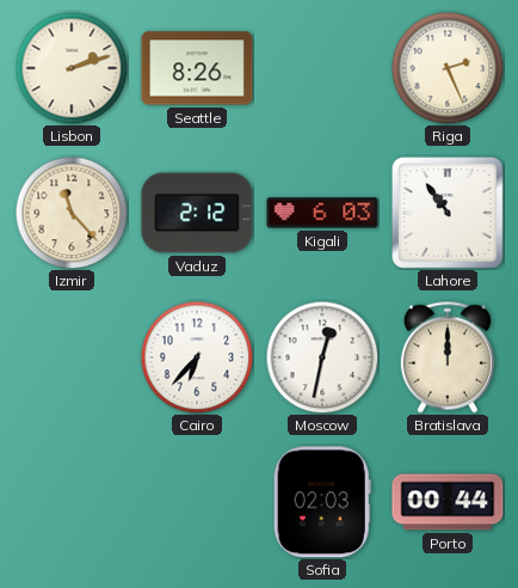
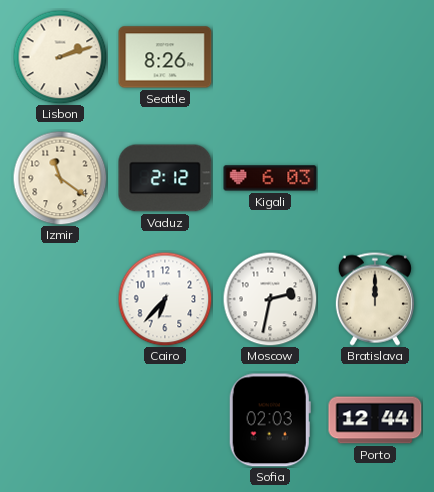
Riga: 2:26 -> none
Izmir: 11:23 -> 11:21
Lahore: 10:54 -> none
Moscow: 12:32 -> 2:32
Porto: 00:44 -> 12:44
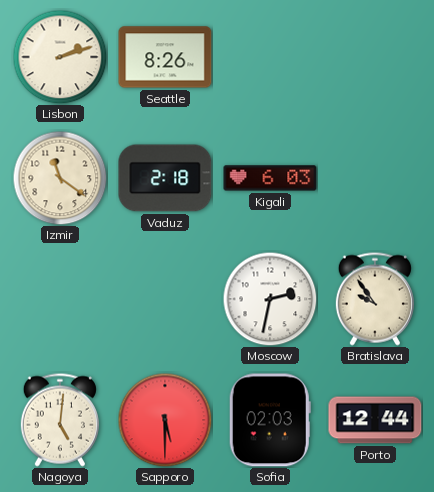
Vaduz: 2:12 -> 2:18
Cairo: 6:37 -> none
Bratislava: 12:00 -> 9:54
Nagoya: none -> 5:01
Sapporo: none -> 5:30
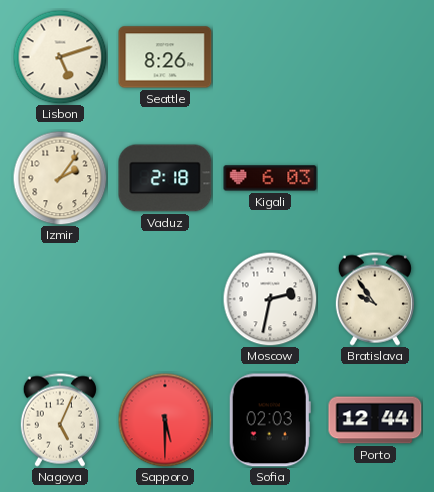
Lisbon: 2:12 -> 5:12
Izmir: 11:21 -> 2:06
Nagoya: 5:01 -> 5:04
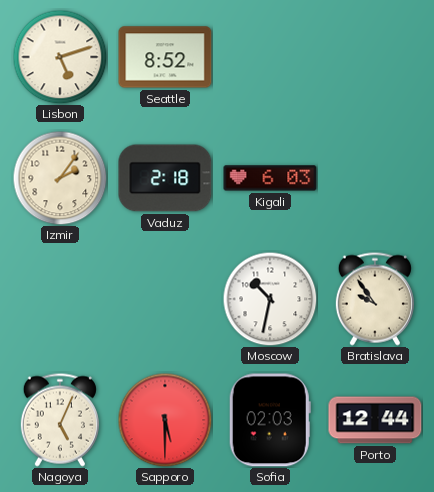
Seattle: 8:26 -> 8:52
Moscow: 2:32 -> 10:32
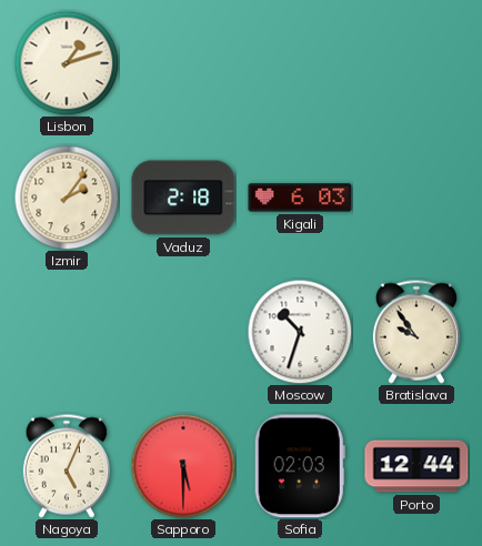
Lisbon: 5:12 -> 1:12
Seattle: 8:52 -> none
Moscow: 10:32 -> 10:33
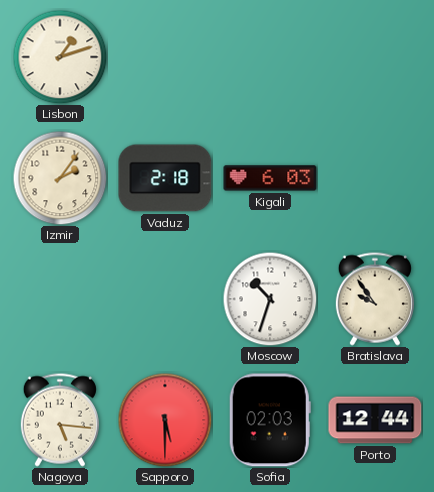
Nagoya: 5:04 -> 5:16
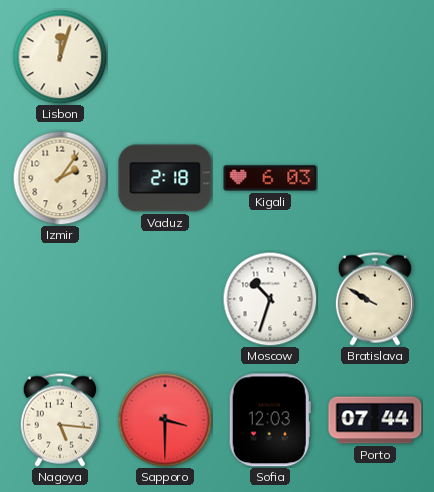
Lisbon: 1:12 -> 12:03
Bratislava: 9:54 -> 9:50
Sapporo: 5:30 -> 3:30
Sofia: 02:03 -> 12:03
Porto: 12:44 -> 07:44
